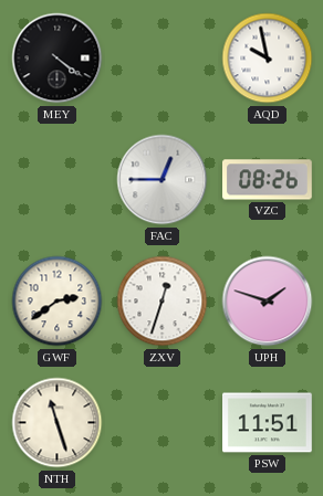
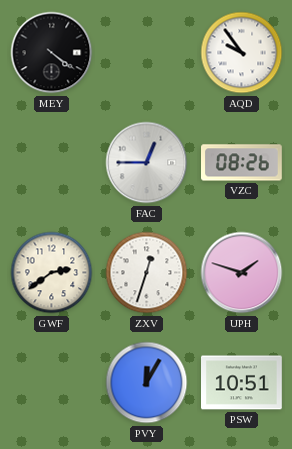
AQD: 9:58 -> 9:54
NTH: 11:27 -> none
PVY: none -> 12:05
PSW: 11:51 -> 10:51
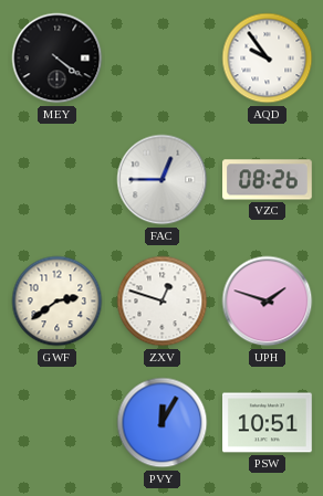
ZXV: 12:33 -> 12:48
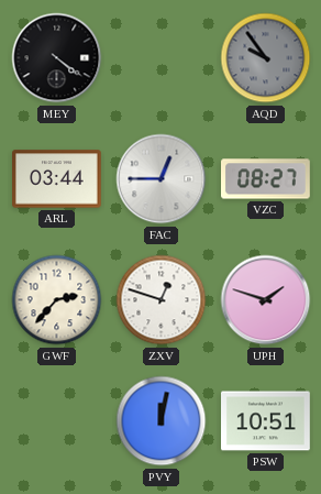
AQD dial: white -> grey
ARL: none -> 03:44
VZC: 08:26 -> 08:27
GWF: 2:39 -> 2:37
PVY: 12:05 -> 12:02
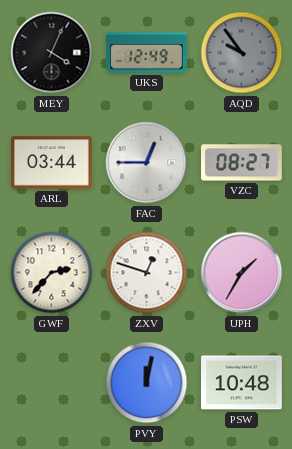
MEY: 4:21 -> 4:04
UKS: none -> 12:49
UPH: 1:48 -> 1:35
PSW: 10:51 -> 10:48
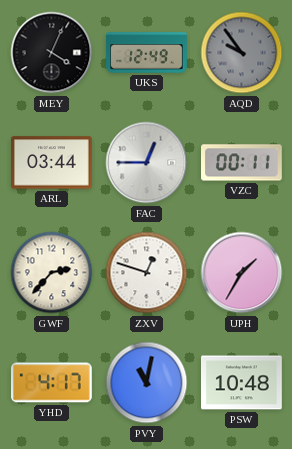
VZC: 08:27 -> 00:11
YHD: none -> 4:17
PVY: 12:02 -> 11:02
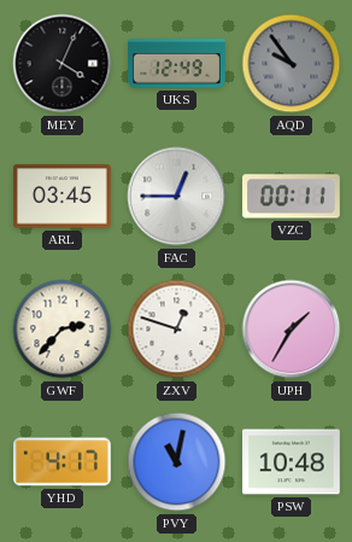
ARL: 03:44 -> 03:45
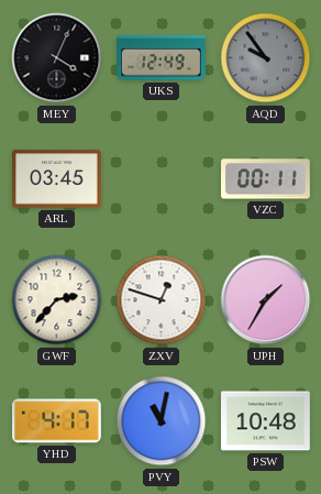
FAC: 12:45 -> none
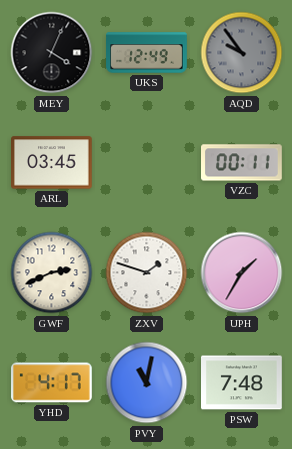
GWF: 2:37 -> 2:41
ZXV: 12:48 -> 1:48
PSW: 10:48 -> 7:48
